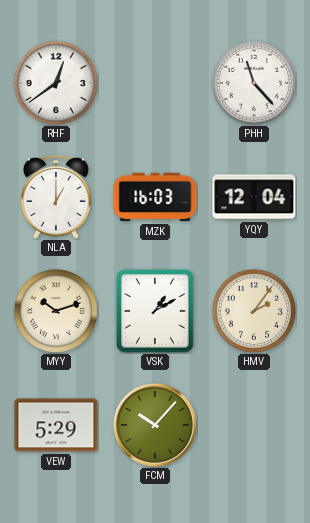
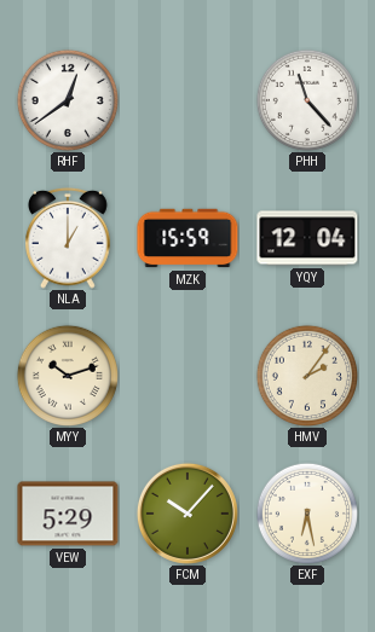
MZK: 16:03 -> 15:59
VSK: 1:10 -> none
EXF: none -> 6:28
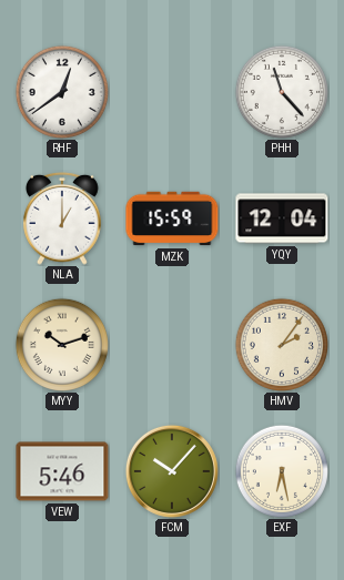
VEW: 5:29 -> 5:46
